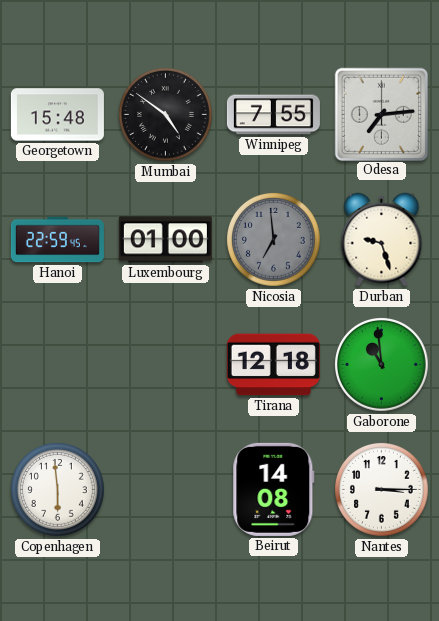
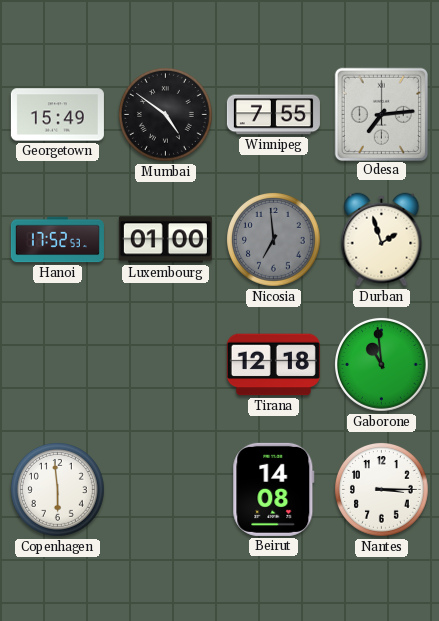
Georgetown: 15:48 -> 15:49
Hanoi: 22:59 -> 17:52
Durban: 9:27 -> 1:57
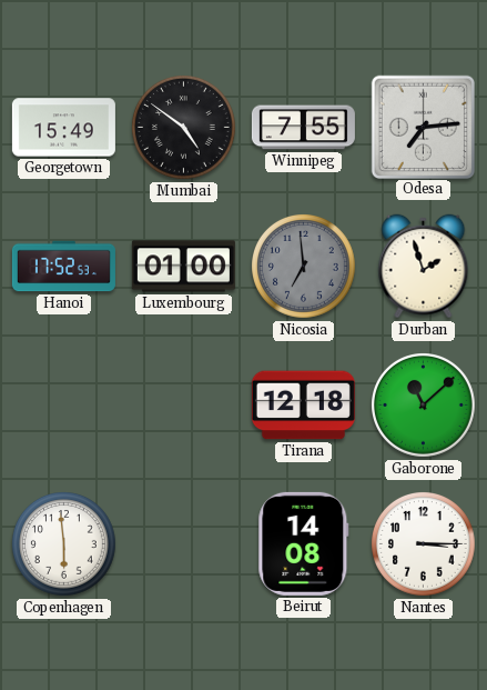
Gaborone: 10:59 -> 11:08
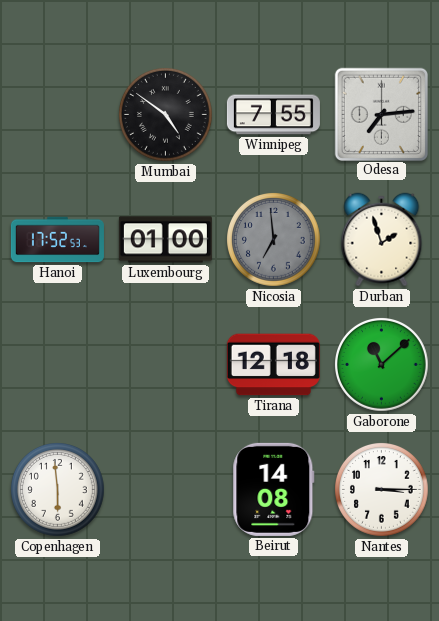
Georgetown: 15:49 -> none
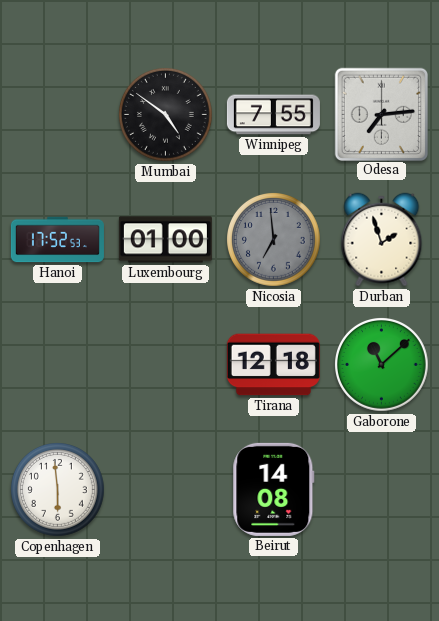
Nantes: 3:15 -> none
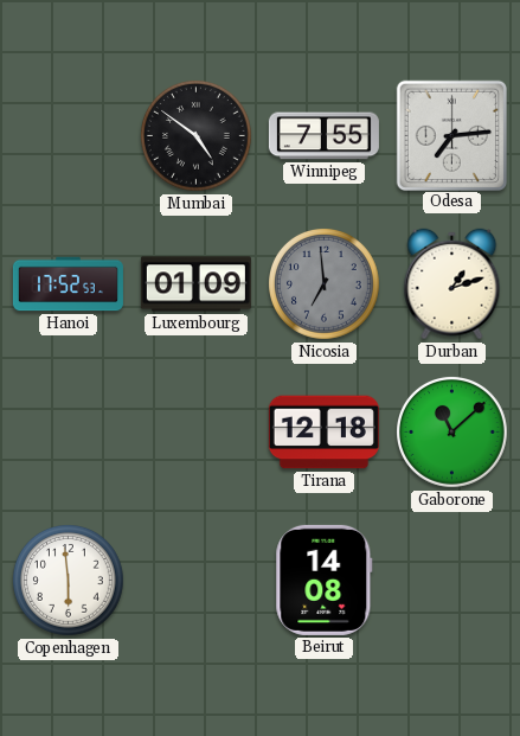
Luxembourg: 01:00 -> 01:09
Durban: 1:57 -> 1:12
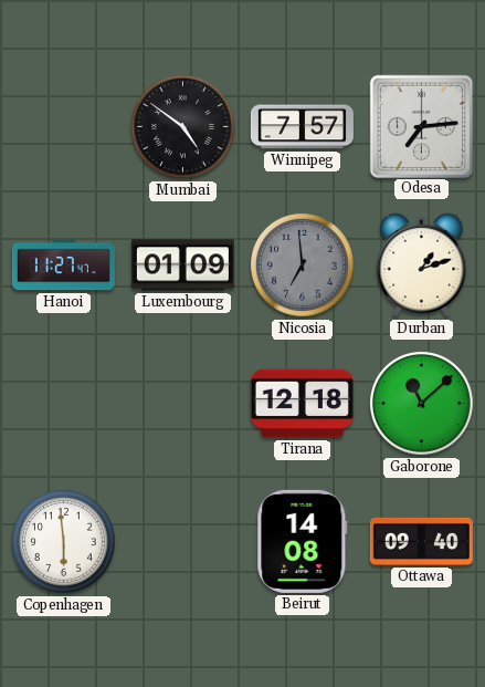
Winnipeg: 7:55 -> 7:57
Hanoi: 17:52 -> 11:27
Ottawa: none -> 09:40
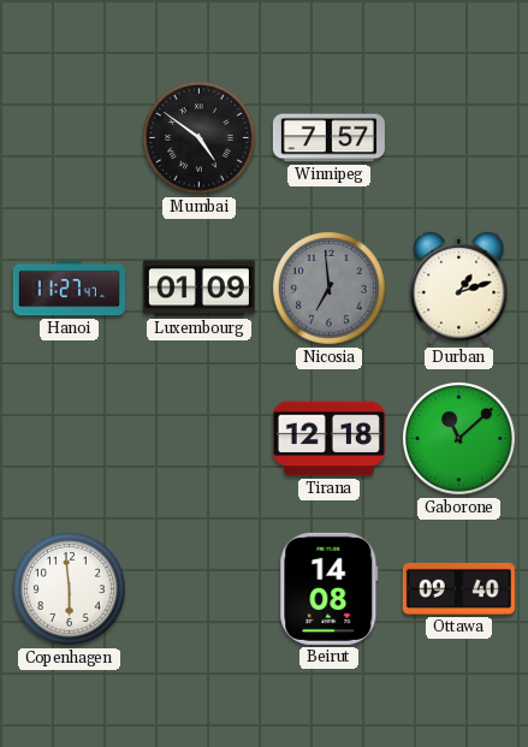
Odesa: 7:14 -> none
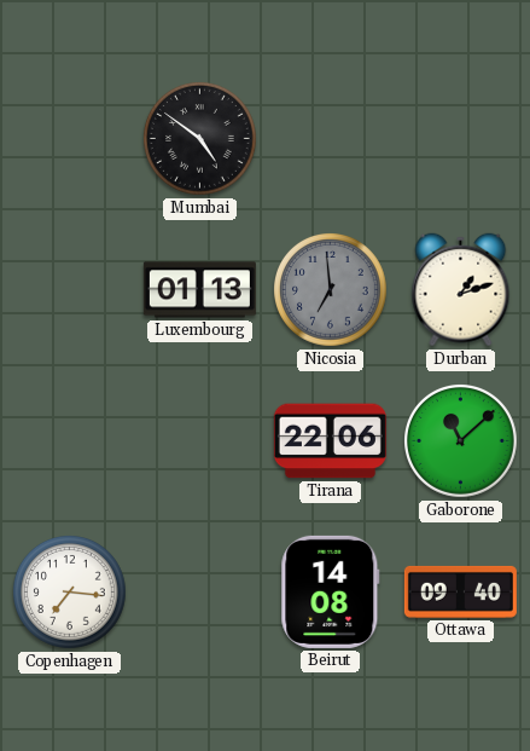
Winnipeg: 7:57 -> none
Hanoi: 11:27 -> none
Luxembourg: 01:09 -> 01:13
Tirana: 12:18 -> 22:06
Copenhagen: 5:59 -> 7:16
